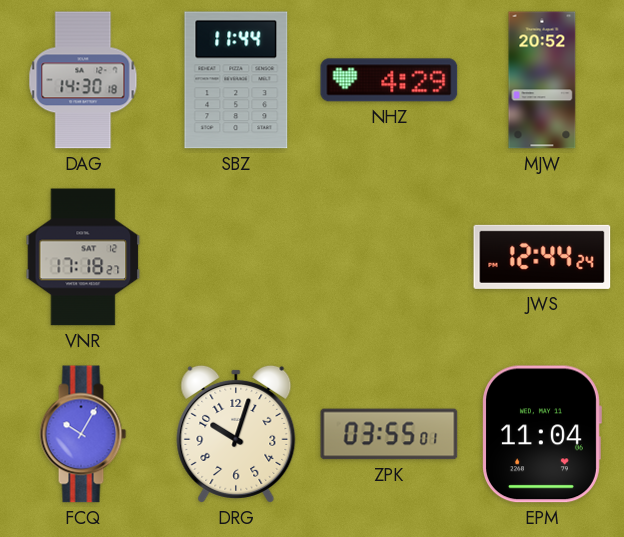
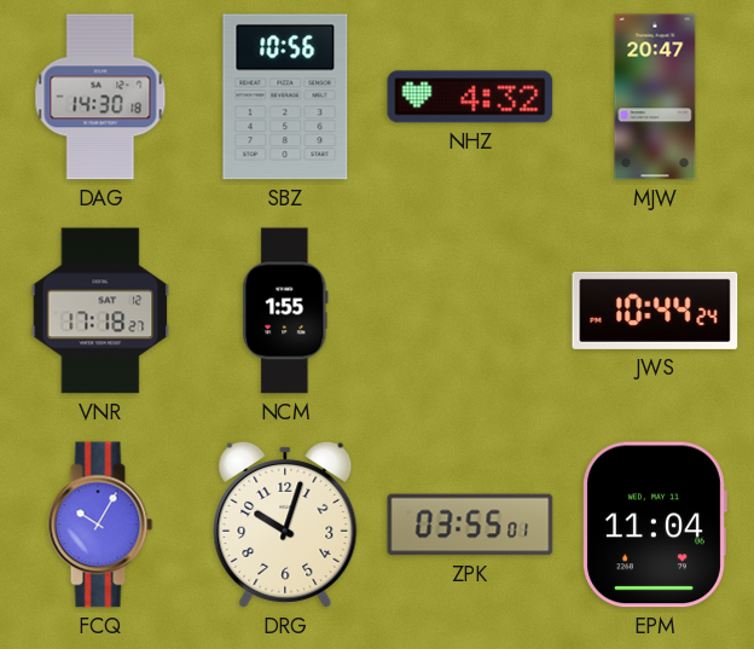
SBZ: 11:44 -> 10:56
NHZ: 4:29 -> 4:32
MJW: 20:52 -> 20:47
NCM: none -> 1:55
JWS: 12:44 -> 10:44
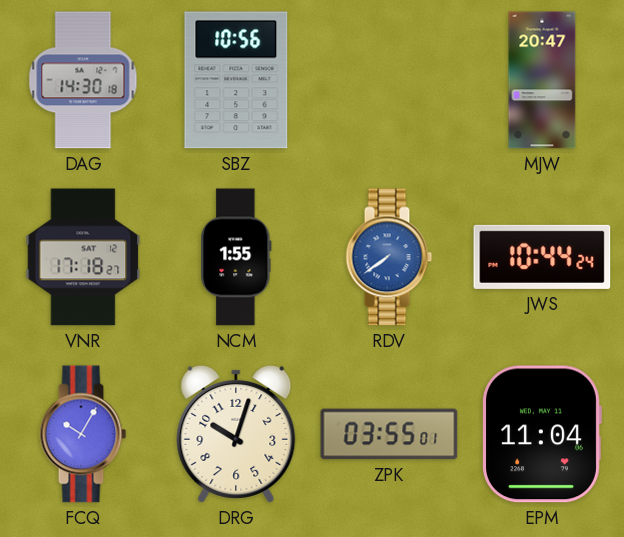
NHZ: 4:32 -> none
RDV: none -> 7:39
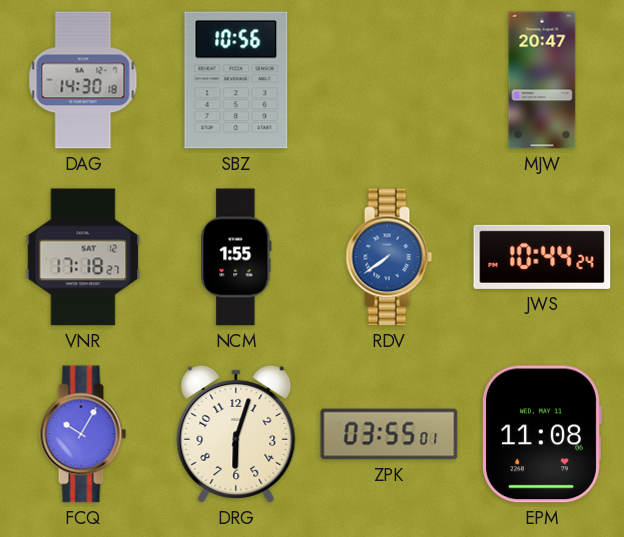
DRG: 10:03 -> 6:03
EPM: 11:04 -> 11:08
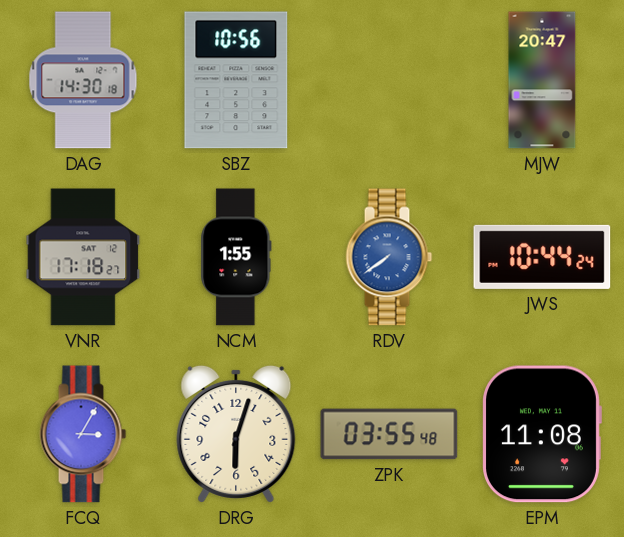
FCQ: 10:05 -> 3:05
ZPK: 03:55:01 -> 03:55:48
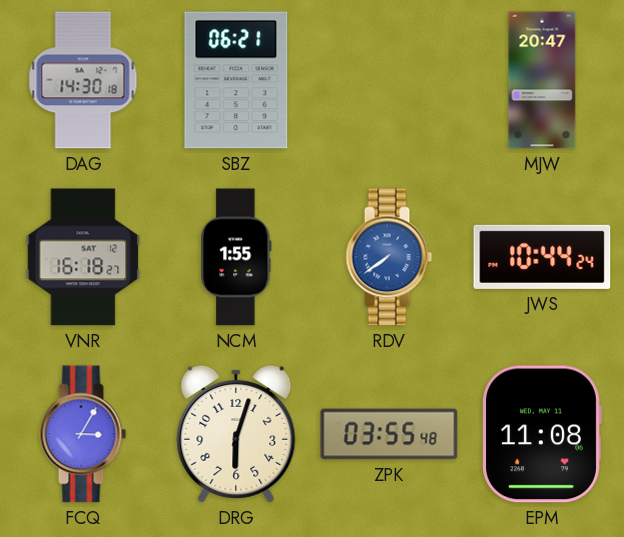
SBZ: 10:56 -> 06:21
VNR: 17:18 -> 16:18
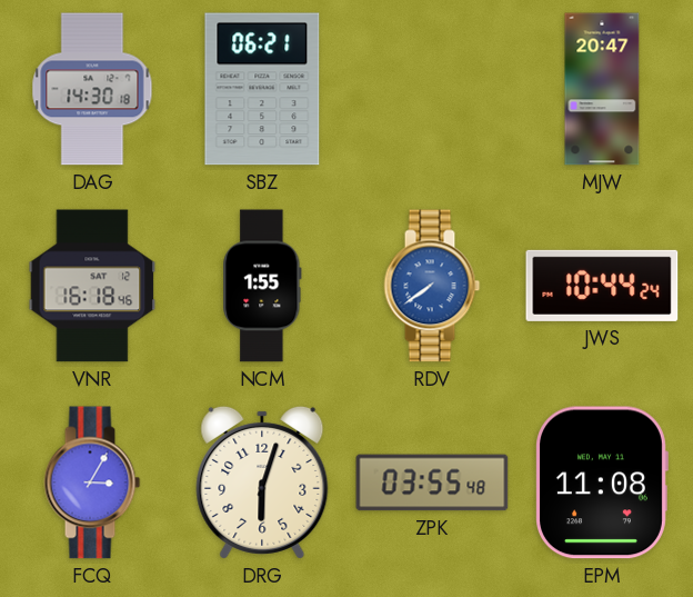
VNR: 16:18:27 -> 16:18:46
